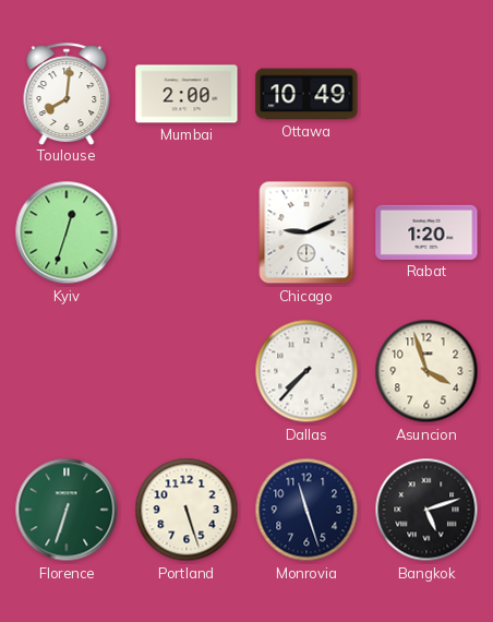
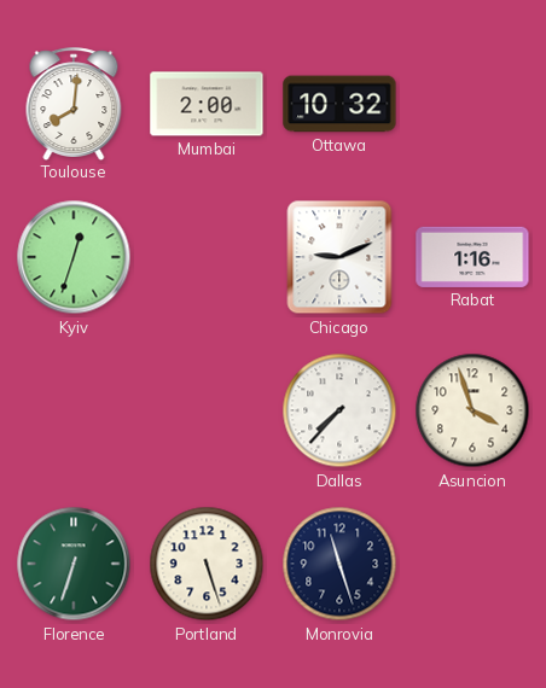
Ottawa: 10:49 -> 10:32
Rabat: 1:20 -> 1:16
Bangkok: 5:12 -> none
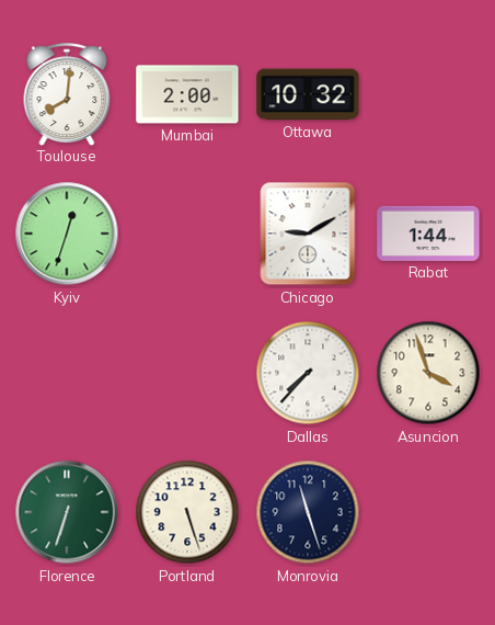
Chicago: 9:11 -> 9:10
Rabat: 1:16 -> 1:44
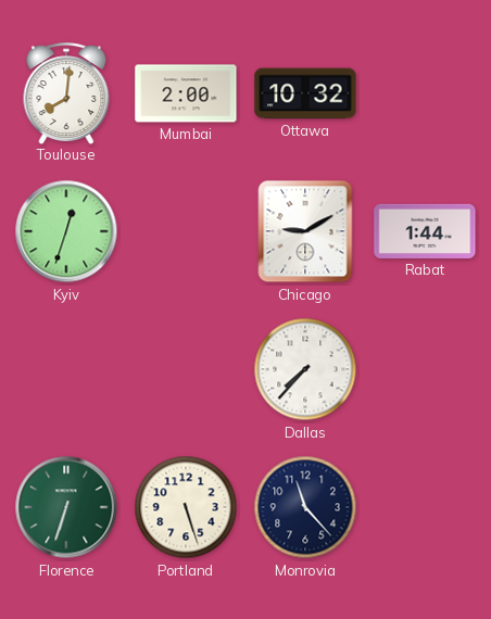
Asuncion: 3:57 -> none
Monrovia: 11:27 -> 11:23
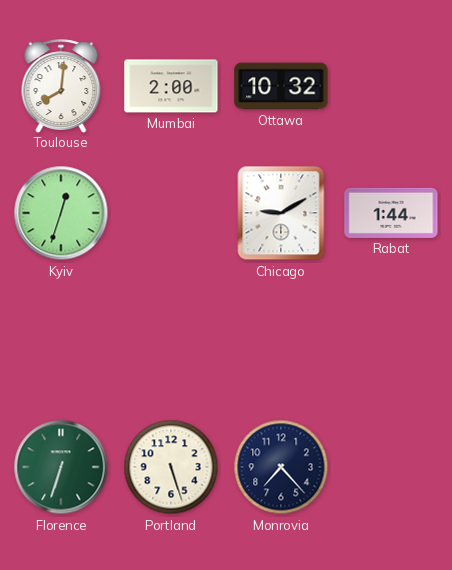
Dallas: 7:37 -> none
Monrovia: 11:23 -> 7:23
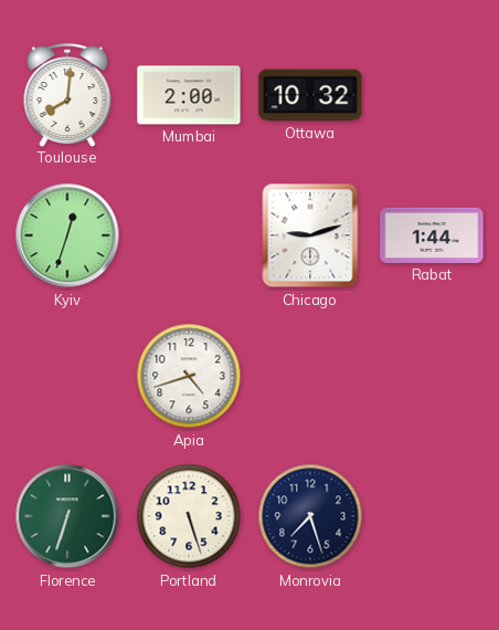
Chicago: 9:10 -> 9:12
Apia: none -> 4:42
Monrovia: 7:23 -> 7:27
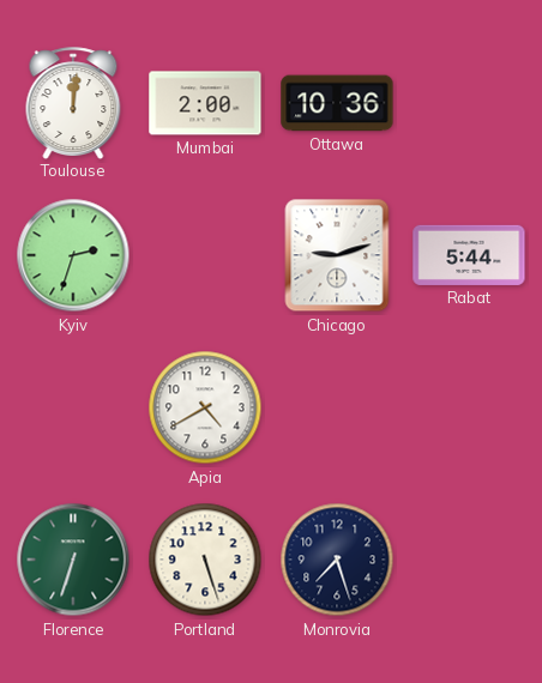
Toulouse: 8:01 -> 12:01
Ottawa: 10:32 -> 10:36
Kyiv: 12:33 -> 2:33
Rabat: 1:44 -> 5:44
Apia: 4:42 -> 4:40
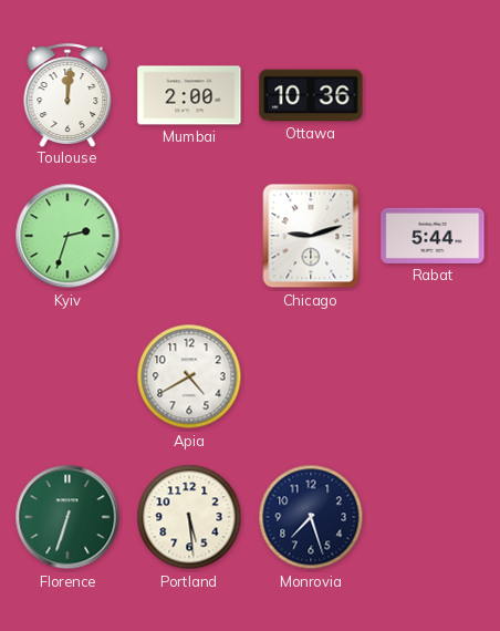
Portland: 5:27 -> 5:29
